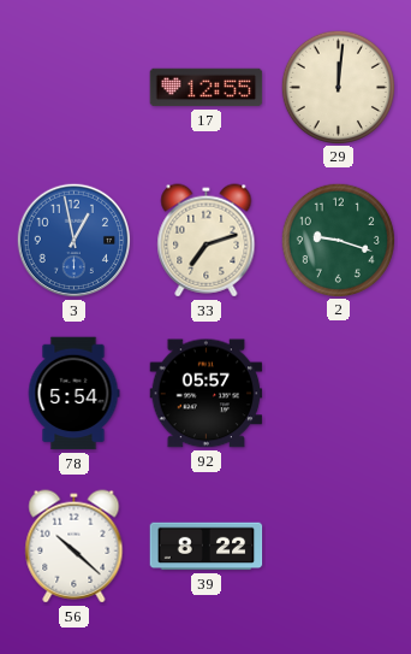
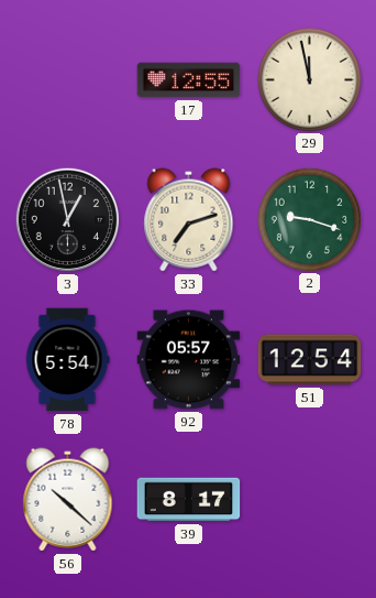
29: 12:01 -> 11:58
3 dial: blue -> black
51: none -> 12:54
39: 8:22 -> 8:17
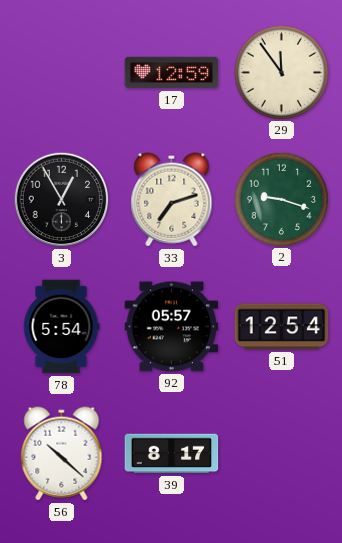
17: 12:55 -> 12:59
29: 11:58 -> 11:54
3: 12:58 -> 12:55
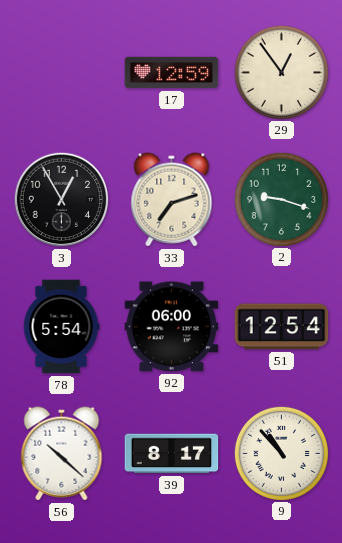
29: 11:54 -> 12:54
92: 05:57 -> 06:00
9: none -> 10:53
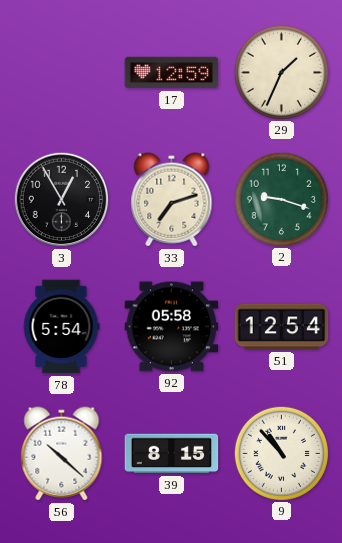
29: 12:54 -> 1:34
92: 06:00 -> 05:58
39: 8:17 -> 8:15
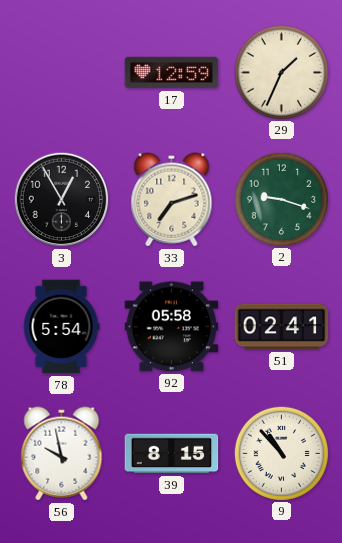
51: 12:54 -> 02:41
56: 10:22 -> 9:58
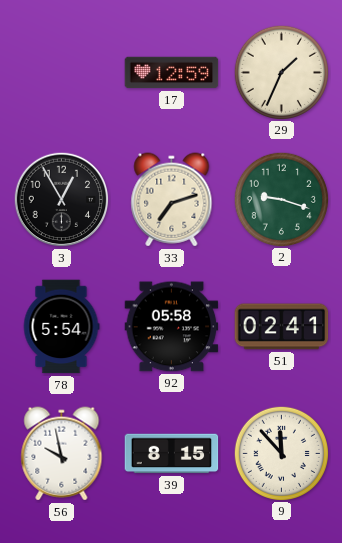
9: 10:53 -> 11:53
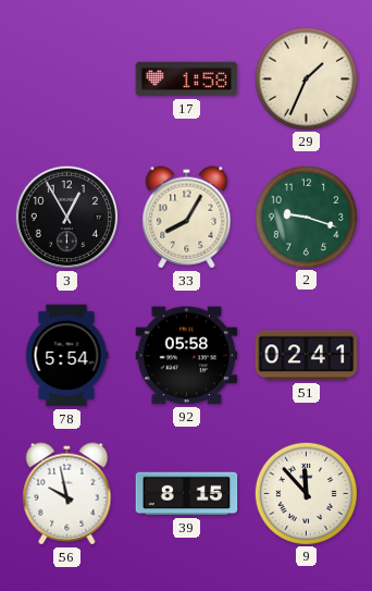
17: 12:59 -> 1:58
33: 7:12 -> 8:05
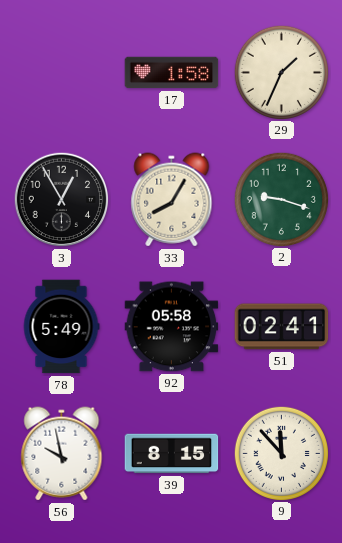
78: 5:54 -> 5:49
